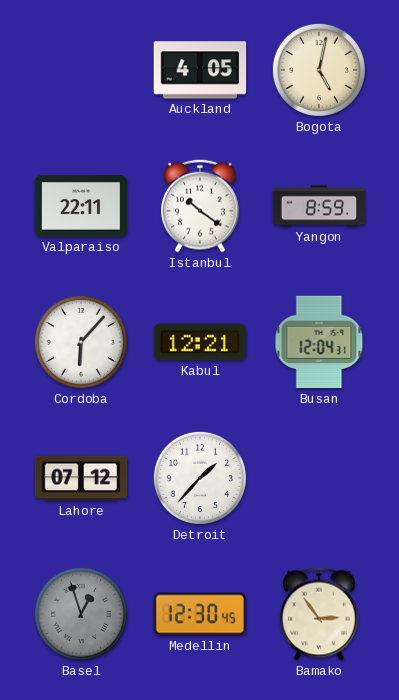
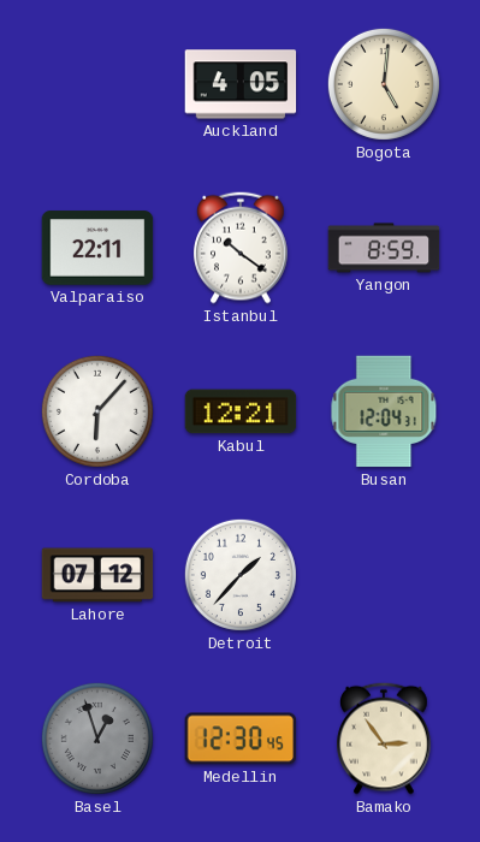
Bogota: 5:02 -> 5:01
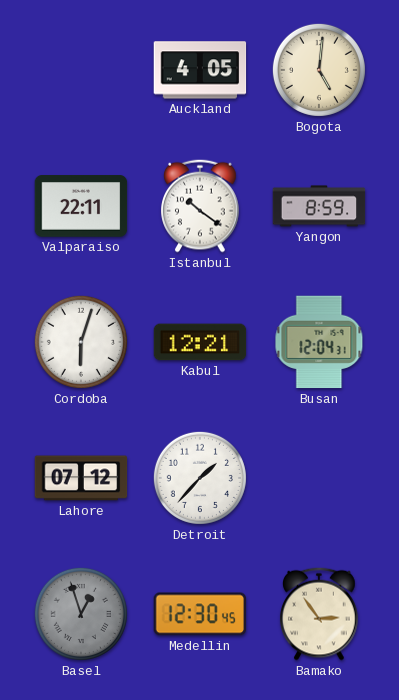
Cordoba: 6:07 -> 6:03
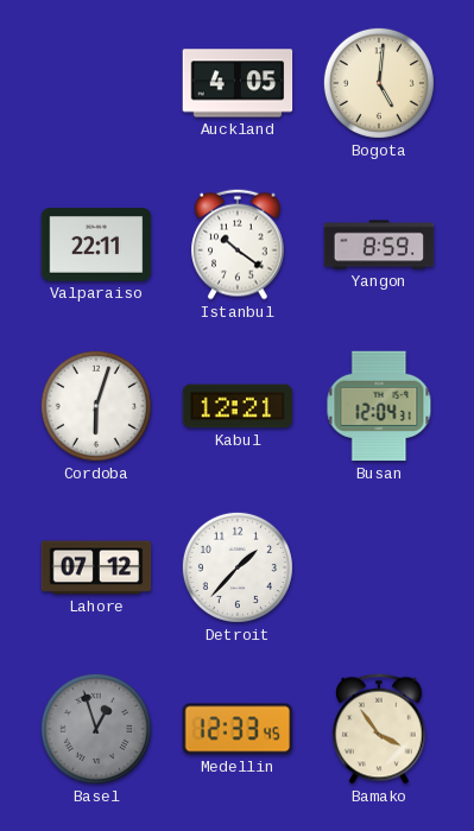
Medellin: 12:30 -> 12:33
Bamako: 2:54 -> 3:54
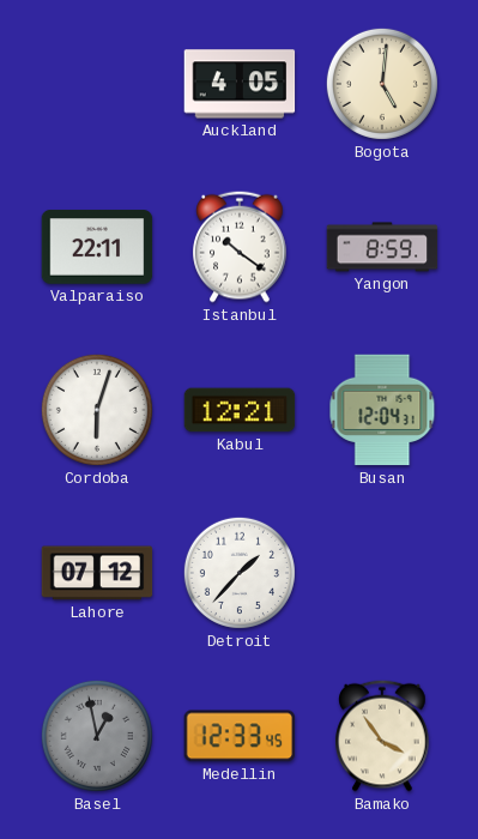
Basel: 12:57 -> 12:58
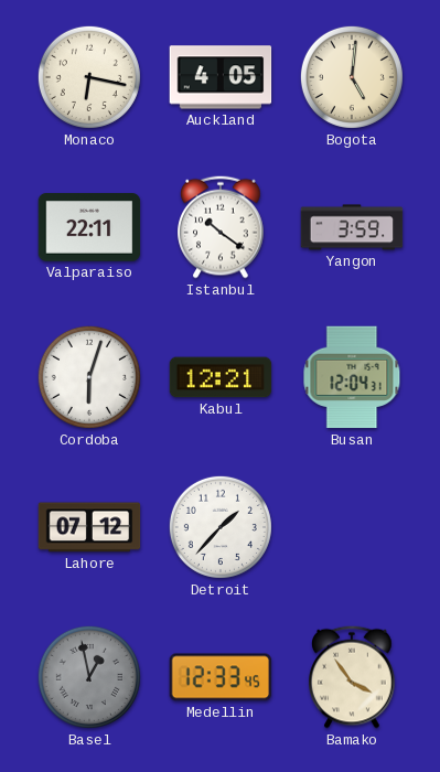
Monaco: none -> 6:17
Yangon: 8:59 -> 3:59
